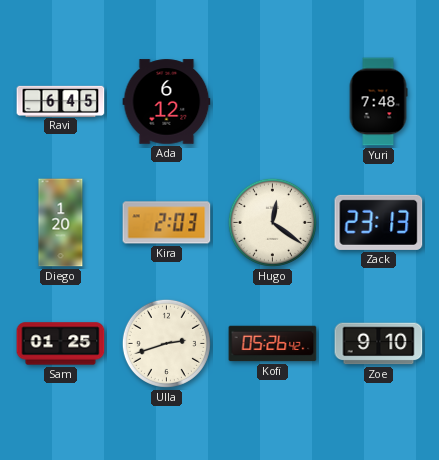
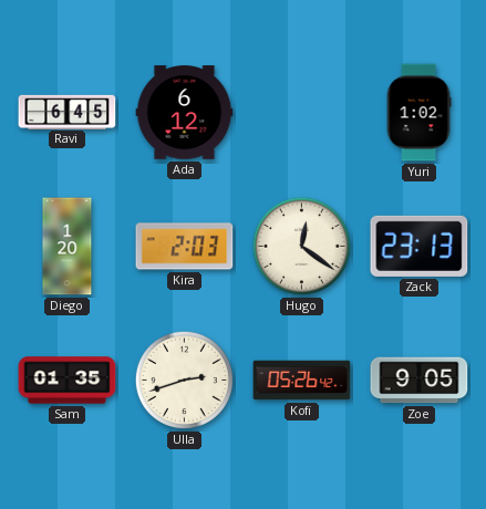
Yuri: 7:48 -> 1:02
Sam: 01:25 -> 01:35
Zoe: 9:10 -> 9:05
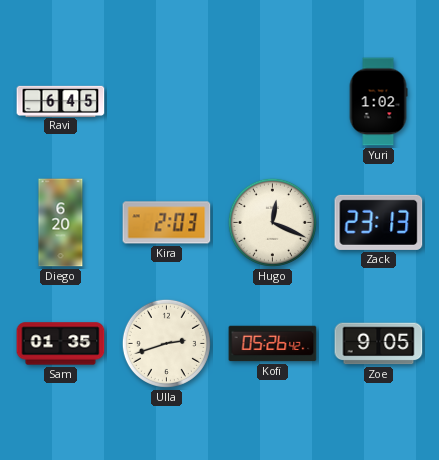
Ada: 6:12 -> none
Diego: 1:20 -> 6:20
Hugo: 12:21 -> 12:19
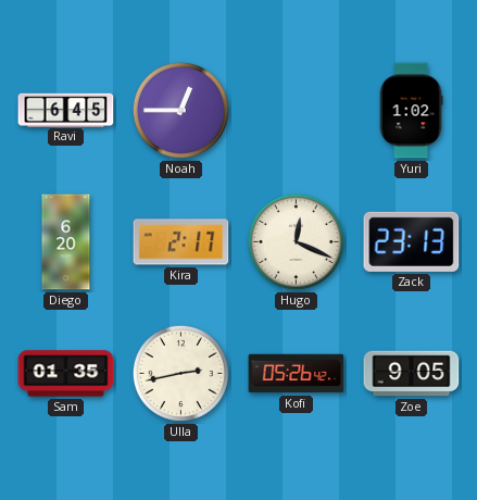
Noah: none -> 12:45
Kira: 2:03 -> 2:17
Ulla: 2:42 -> 2:43
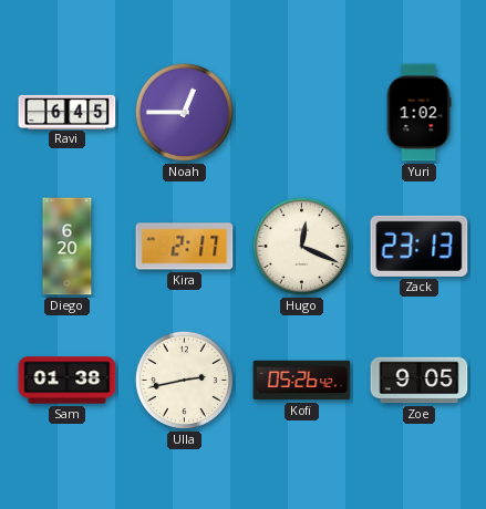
Sam: 01:35 -> 01:38
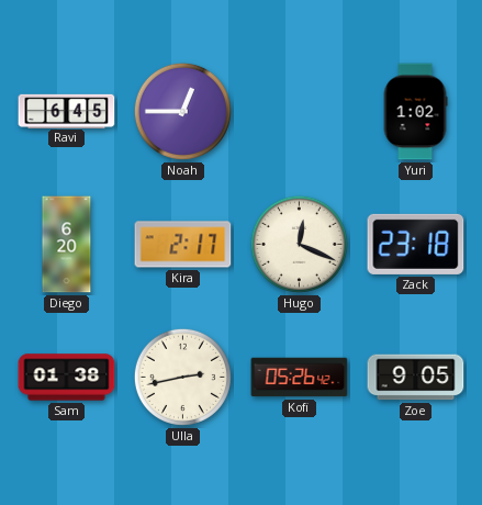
Zack: 23:13 -> 23:18
